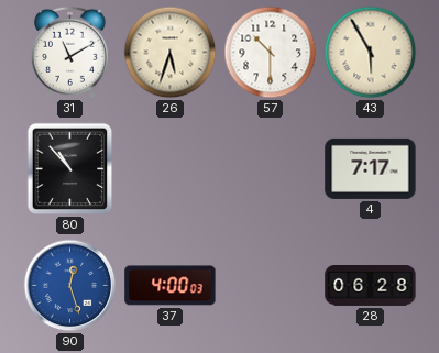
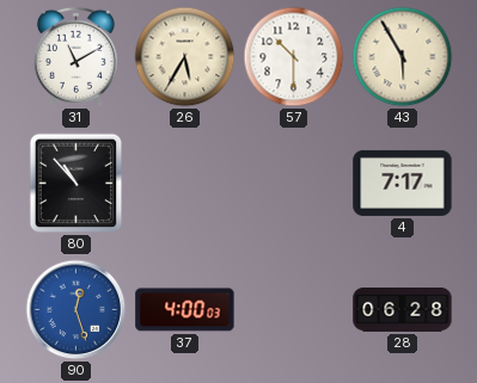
26: 5:33 -> 5:35
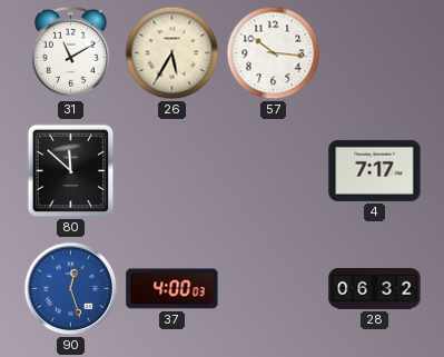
57: 10:30 -> 10:16
43: 5:55 -> none
80: 10:53 -> 11:52
28: 06:28 -> 06:32
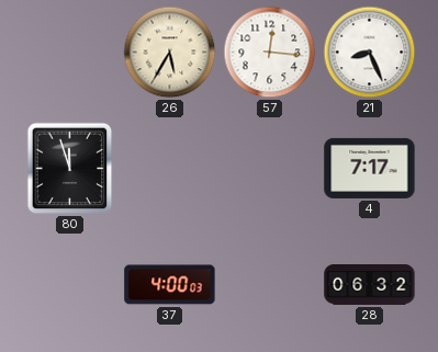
31: 11:10 -> none
57: 10:16 -> 12:16
21: none -> 8:26
80: 11:52 -> 11:57
90: 12:27 -> none
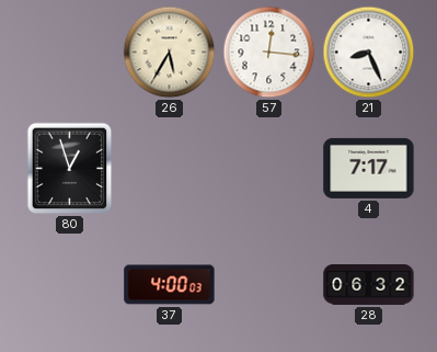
80: 11:57 -> 12:57
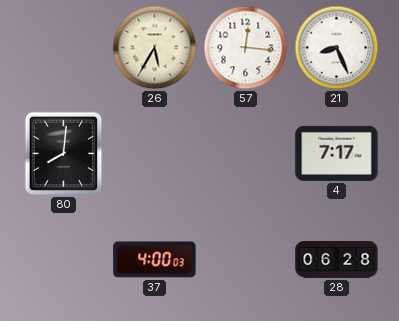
80: 12:57 -> 8:01
28: 06:32 -> 06:28
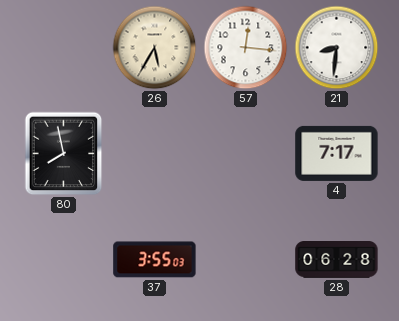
21: 8:26 -> 8:31
80: 8:01 -> 7:58
37: 4:00 -> 3:55
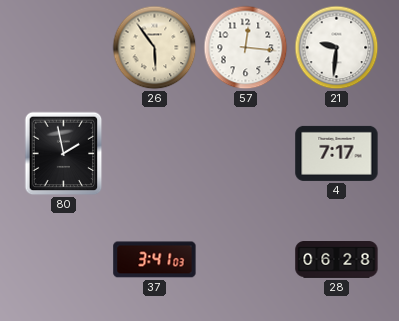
26: 5:35 -> 5:54
21: 8:31 -> 9:31
80: 7:58 -> 1:58
37: 3:55 -> 3:41
